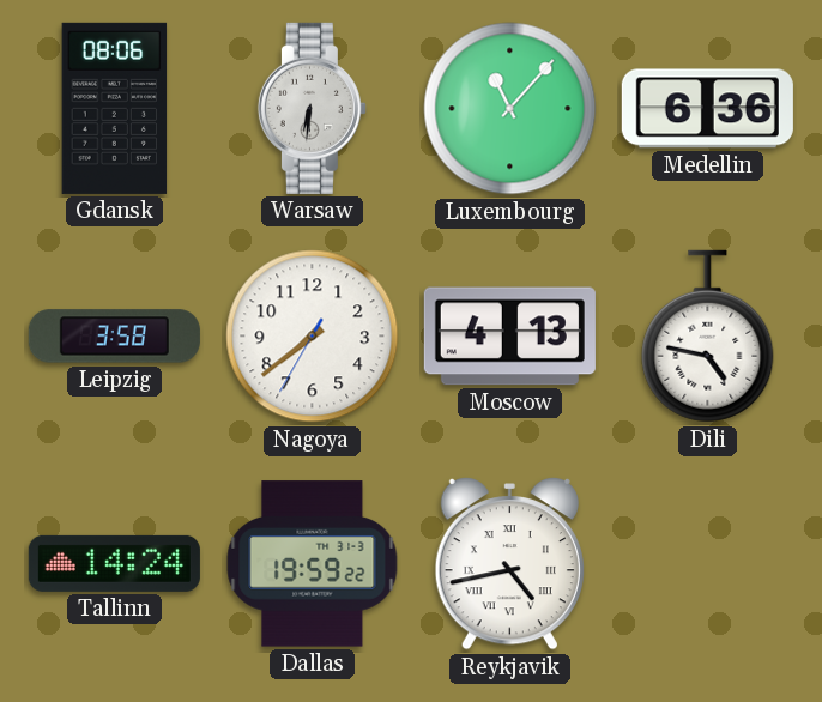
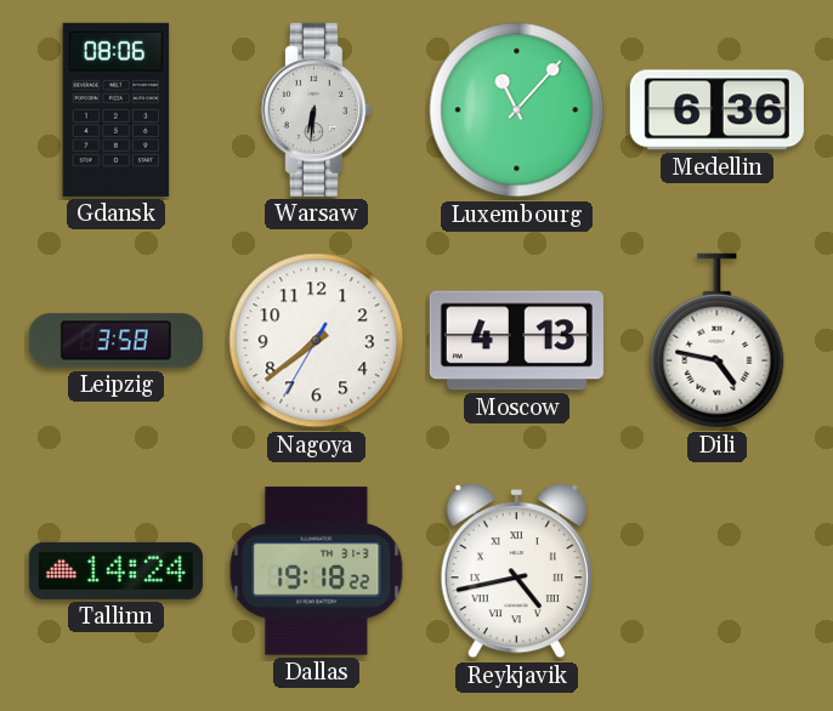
Dallas: 19:59 -> 19:18
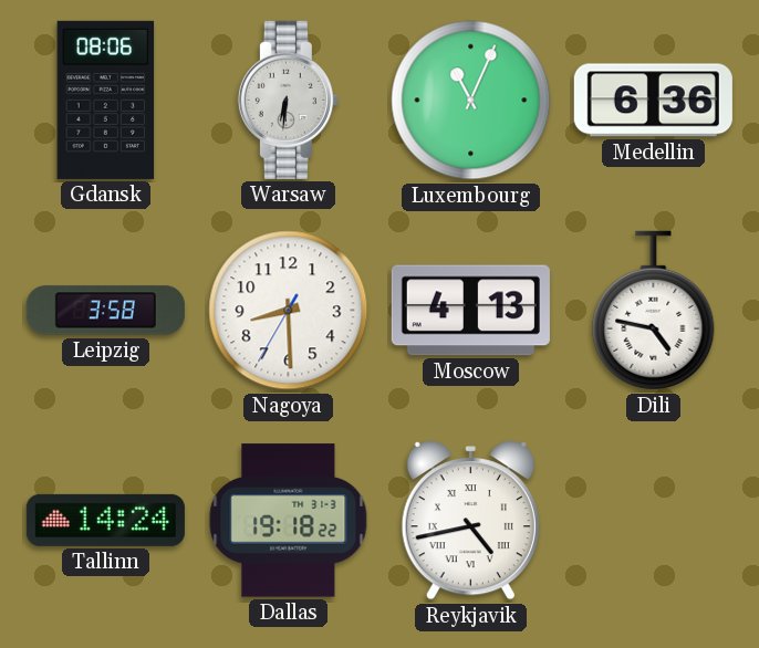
Luxembourg: 11:07 -> 11:04
Nagoya: 7:38 -> 8:29
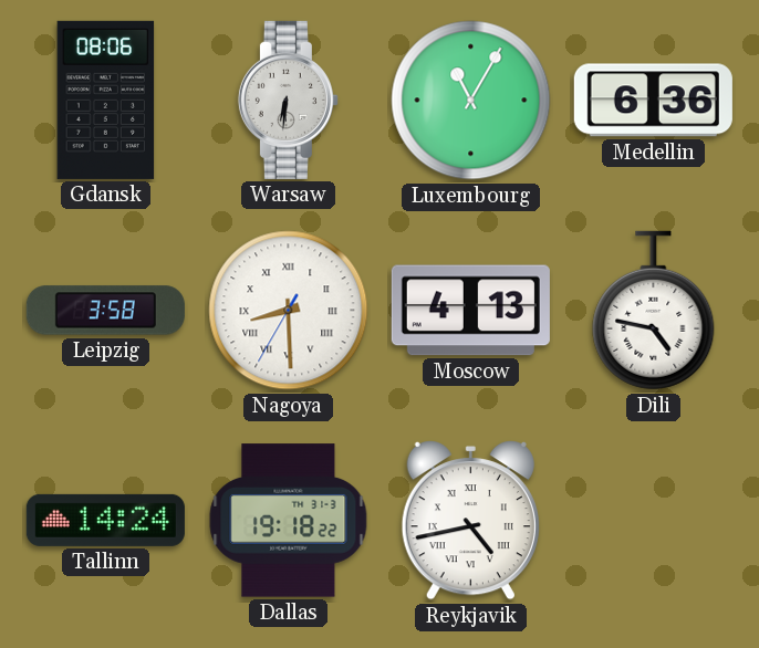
Luxembourg: 11:04 -> 11:05
Nagoya numerals: Arabic -> Roman
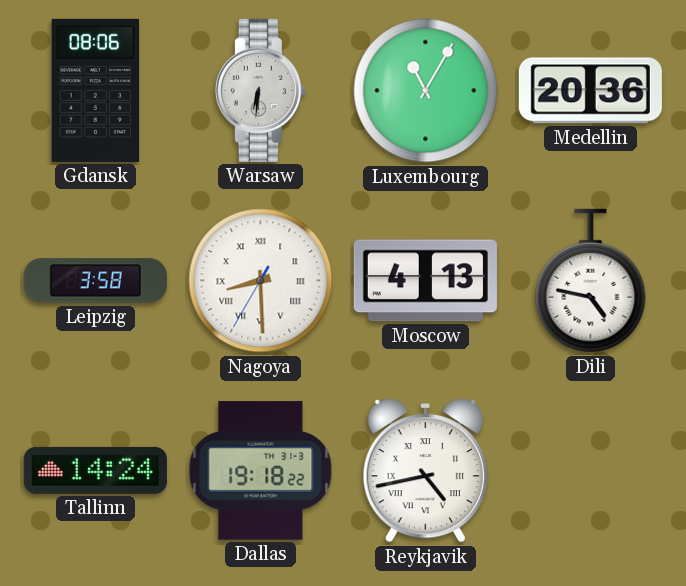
Medellin: 6:36 -> 20:36
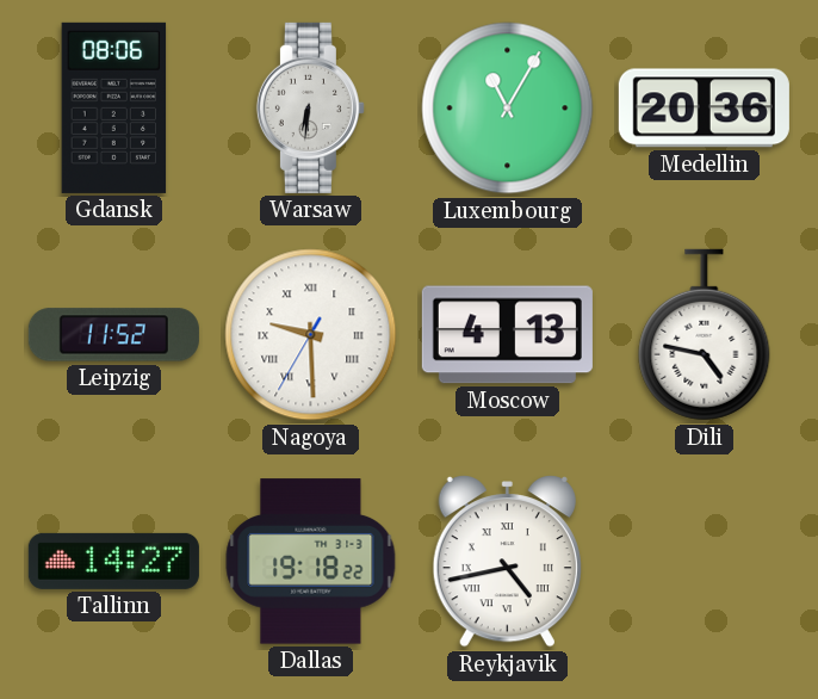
Leipzig: 3:58 -> 11:52
Nagoya: 8:29 -> 9:29
Tallinn: 14:24 -> 14:27
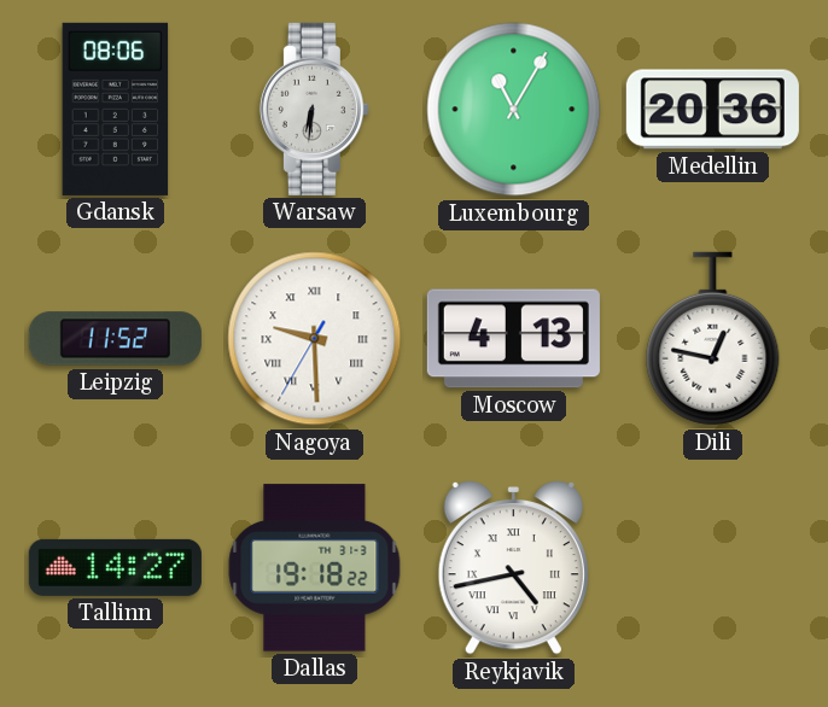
Dili: 4:47 -> 12:47
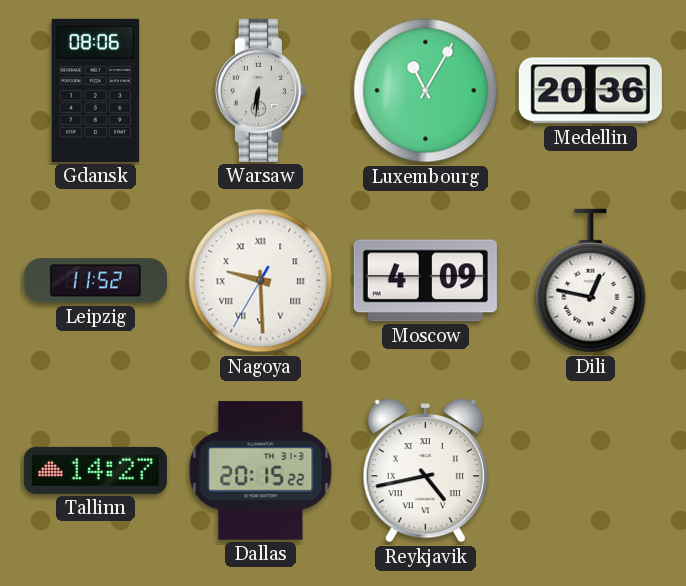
Moscow: 4:13 -> 4:09
Dallas: 19:18 -> 20:15
